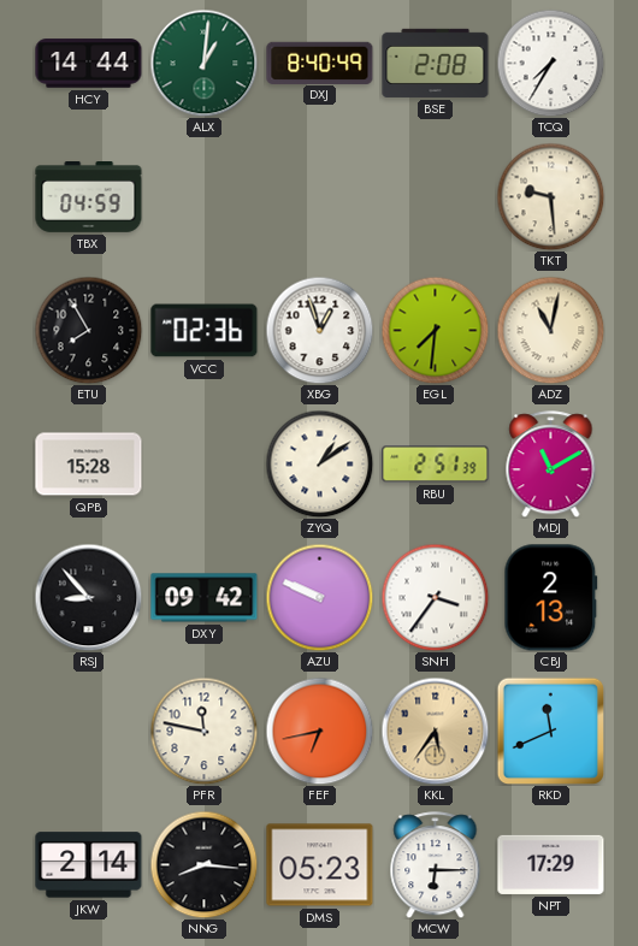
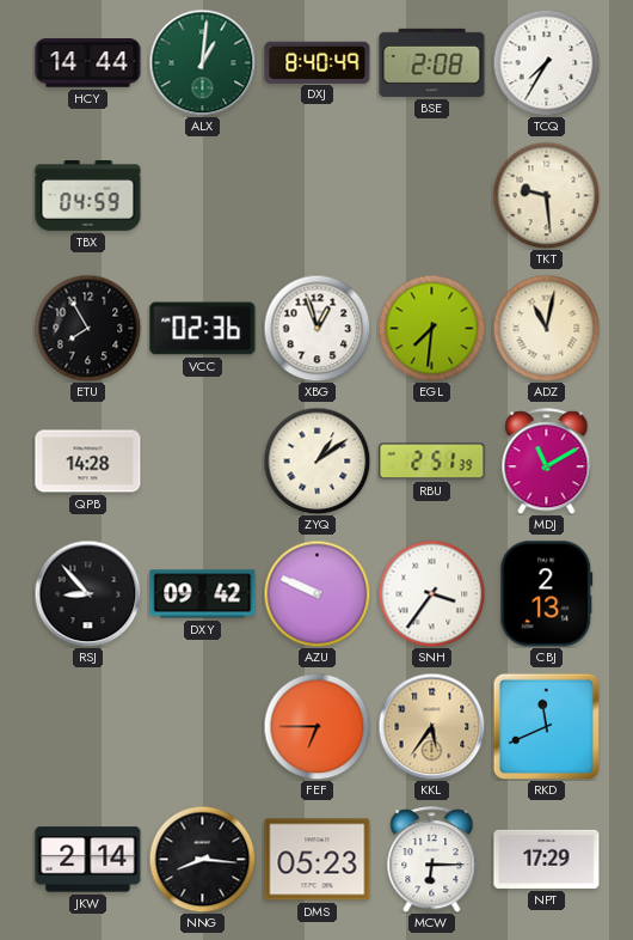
QPB: 15:28 -> 14:28
PFR: 11:47 -> none
FEF: 6:43 -> 6:45
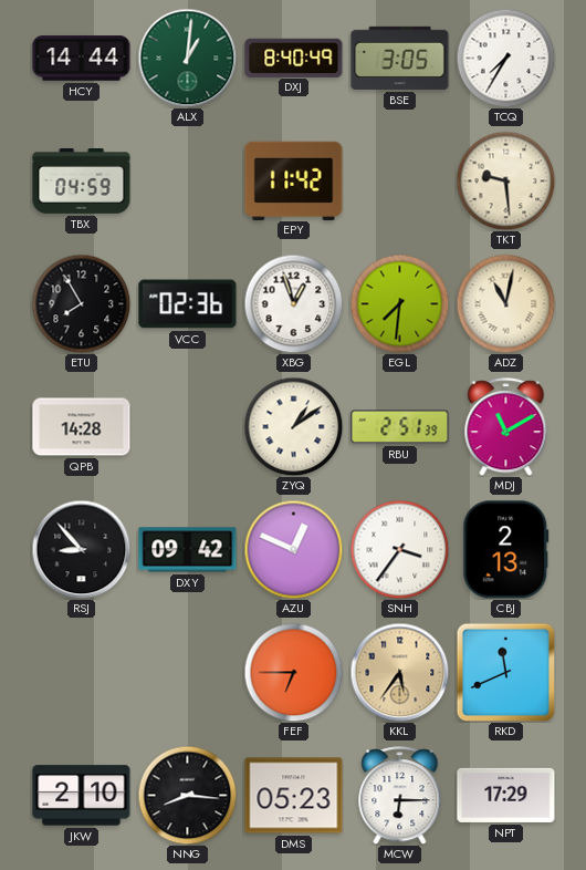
BSE: 2:08 -> 3:05
EPY: none -> 11:42
AZU: 9:49 -> 12:49
JKW: 2:14 -> 2:10
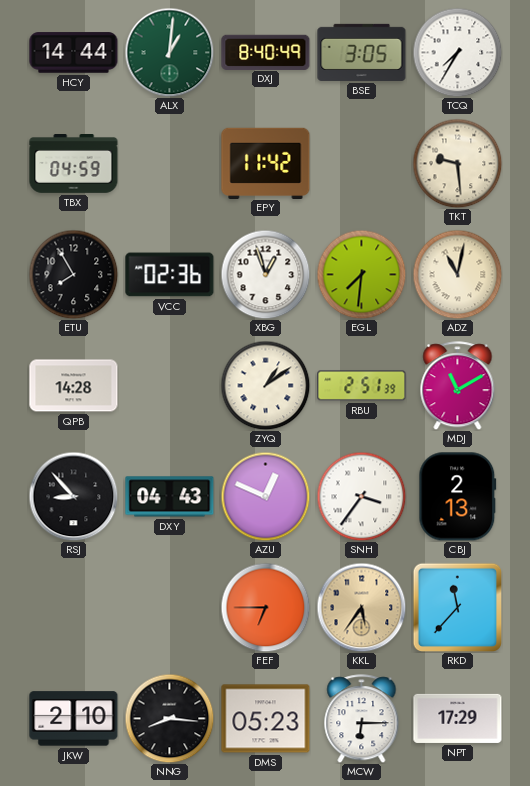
DXY: 09:42 -> 04:43
RKD: 11:41 -> 11:37
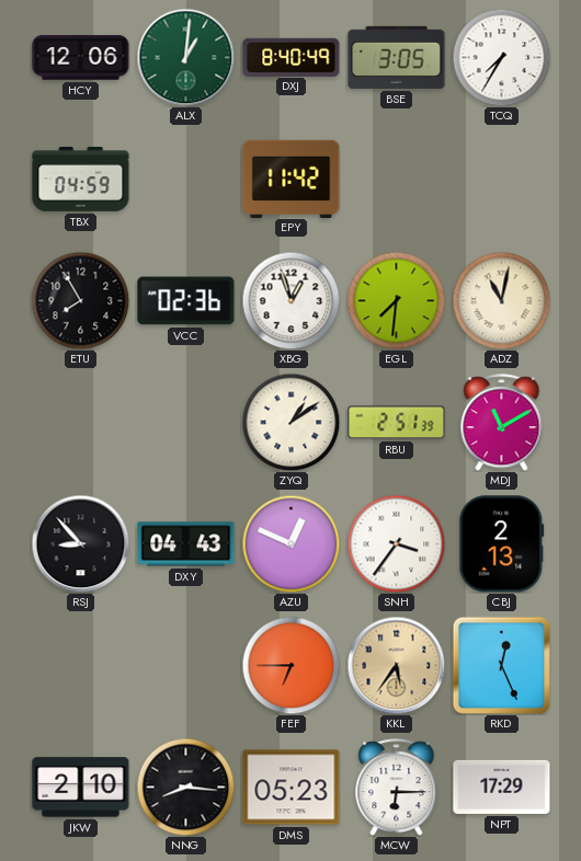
HCY: 14:44 -> 12:06
TKT: 9:29 -> none
QPB: 14:28 -> none
RKD: 11:37 -> 12:26
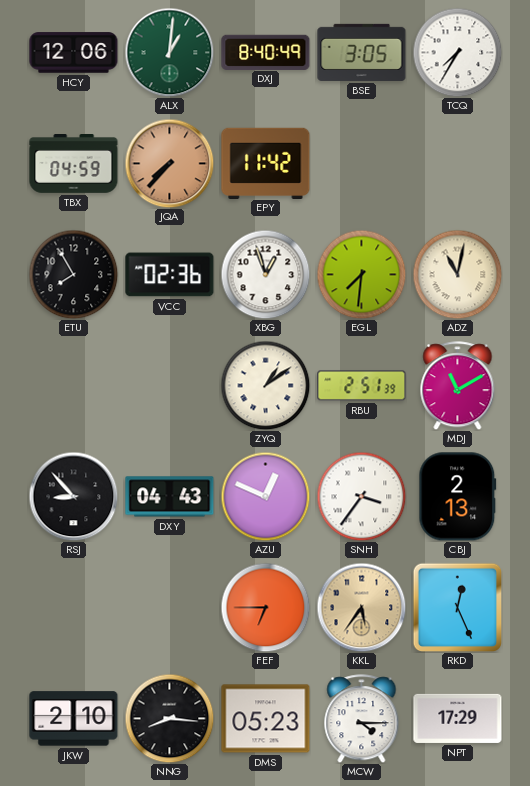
JQA: none -> 7:37
MCW: 6:15 -> 4:15
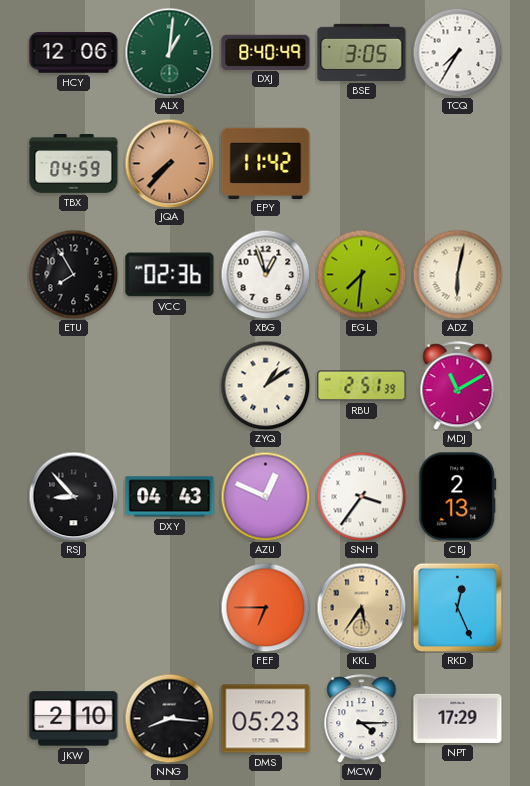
ADZ: 11:02 -> 6:02
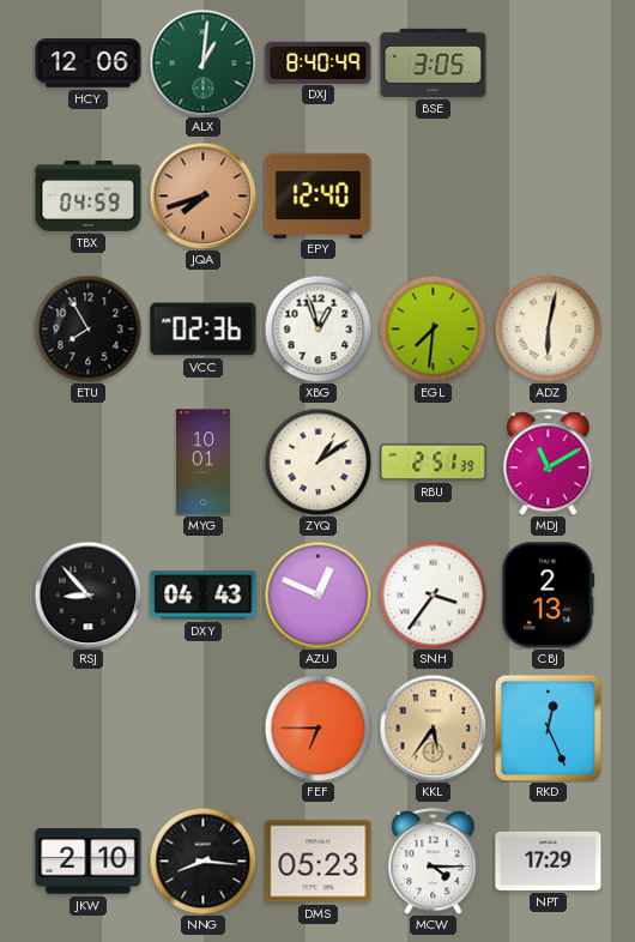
TCQ: 7:35 -> none
JQA: 7:37 -> 7:42
EPY: 11:42 -> 12:40
MYG: none -> 10:01
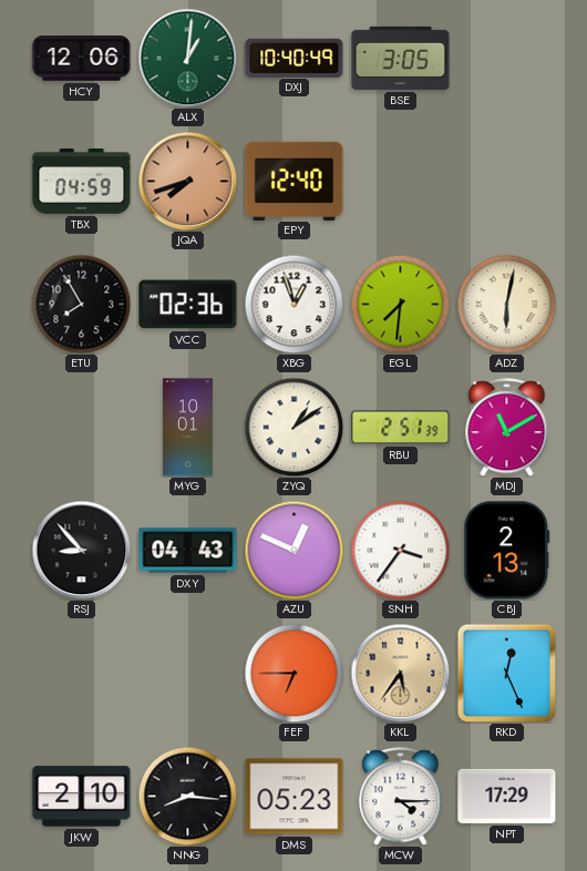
DXJ: 8:40 -> 10:40
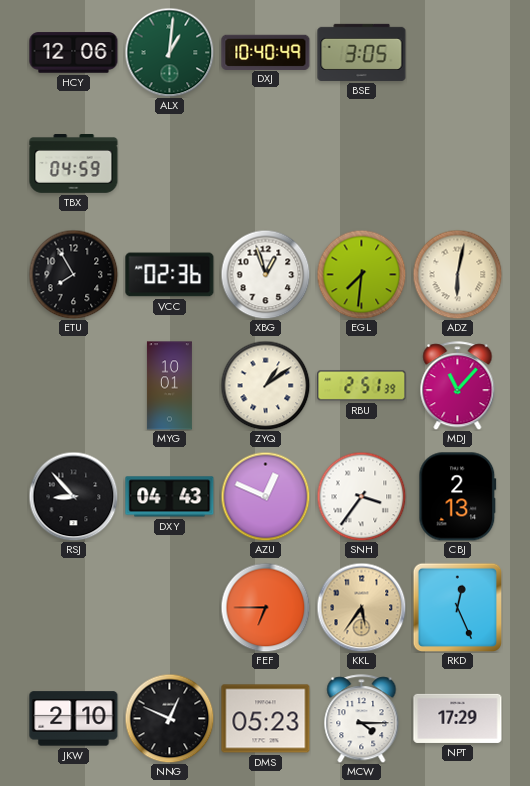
JQA: 7:42 -> none
EPY: 12:40 -> none
MDJ: 11:10 -> 11:07
NNG: 8:16 -> 12:49
